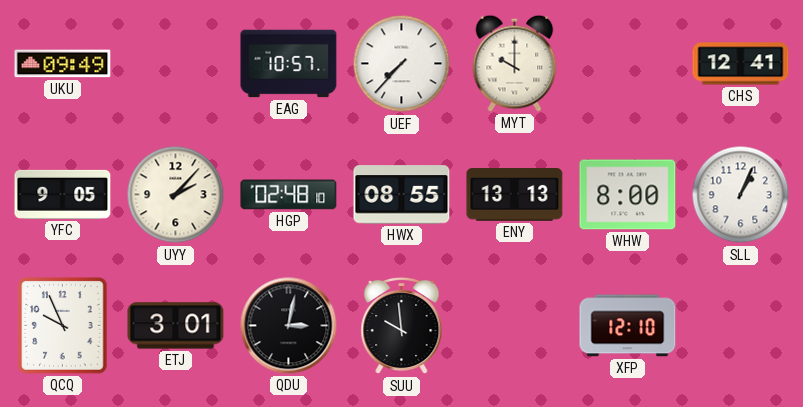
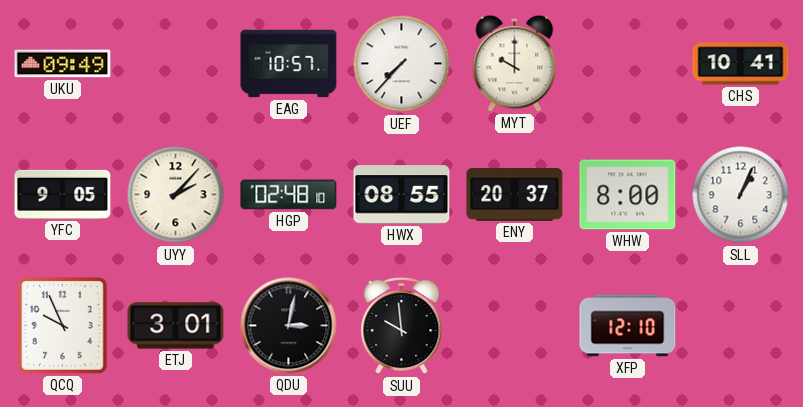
CHS: 12:41 -> 10:41
ENY: 13:13 -> 20:37
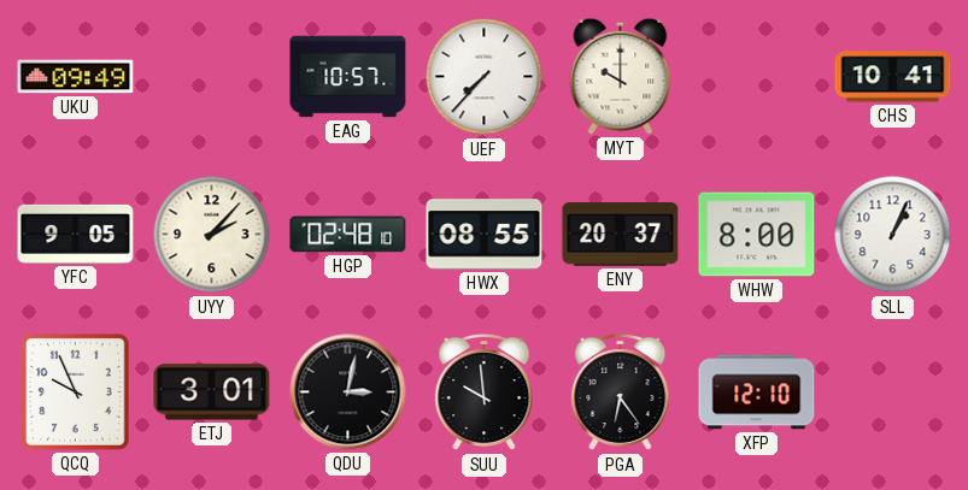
PGA: none -> 6:24
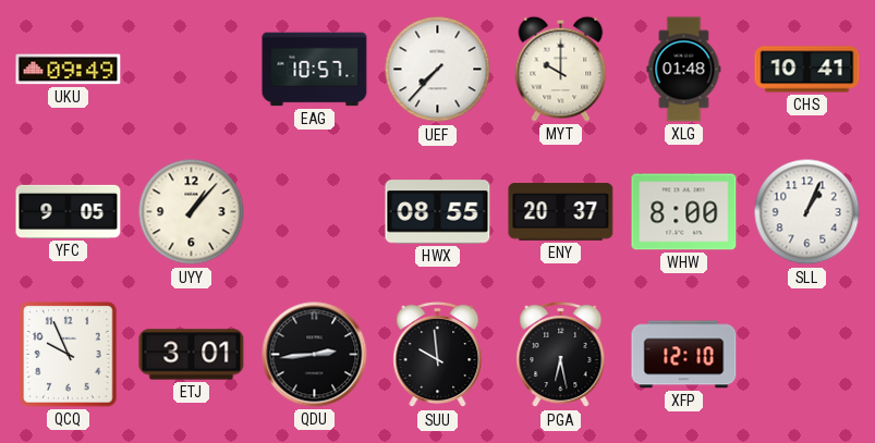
XLG: none -> 01:48
UYY: 2:07 -> 1:07
HGP: 02:48 -> none
QDU: 3:02 -> 2:44
PGA: 6:24 -> 6:28
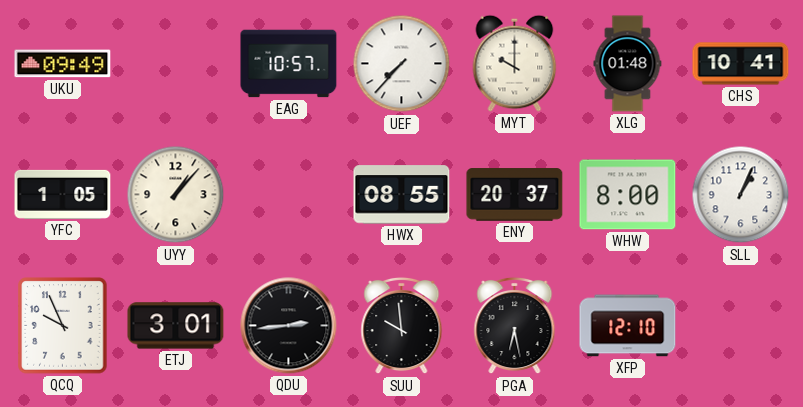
YFC: 9:05 -> 1:05
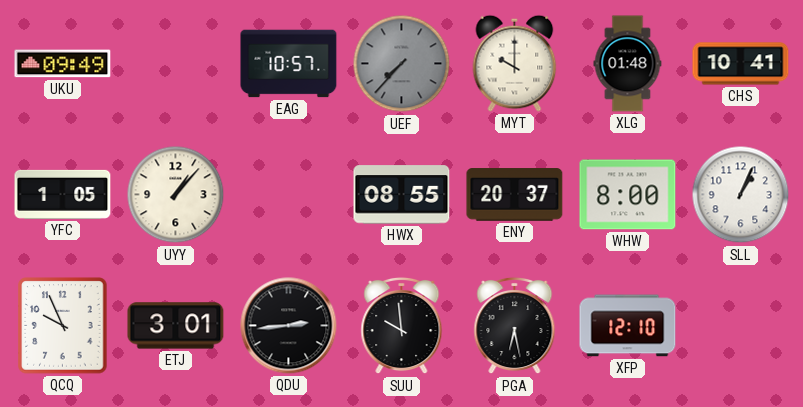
UEF dial: white -> grey
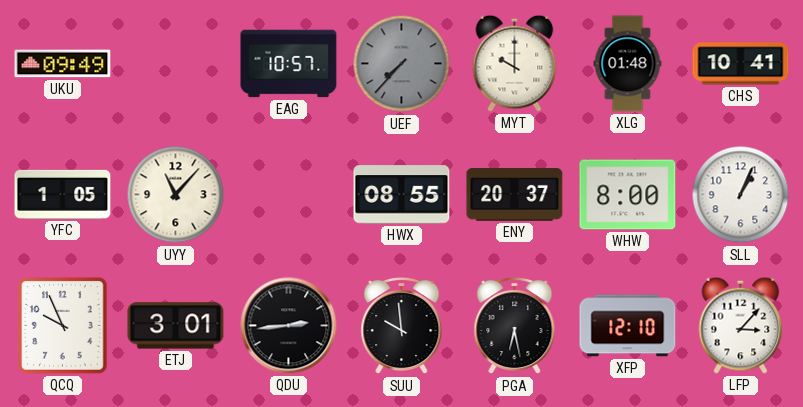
UYY: 1:07 -> 11:07
LFP: none -> 3:07
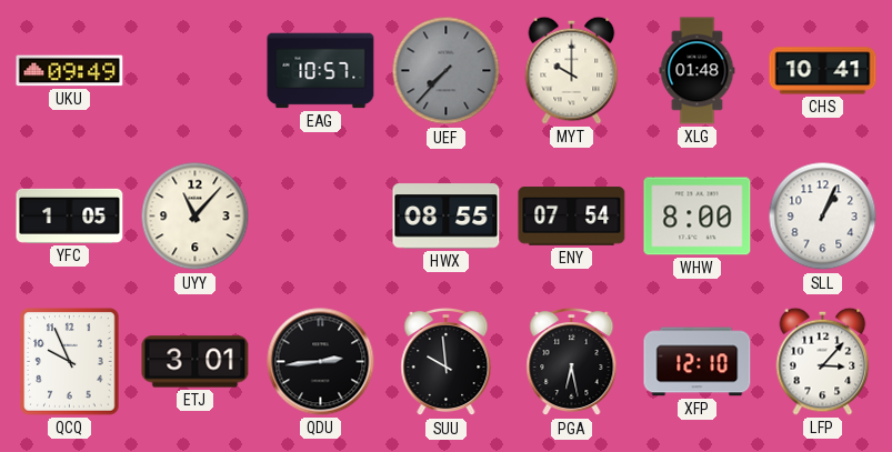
ENY: 20:37 -> 07:54
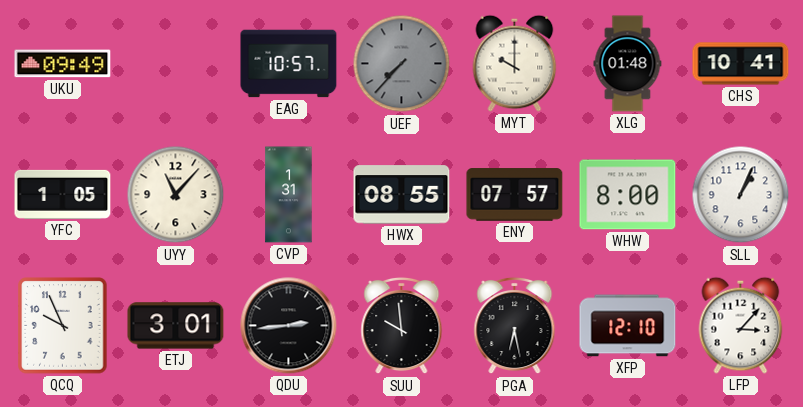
CVP: none -> 1:31
ENY: 07:54 -> 07:57
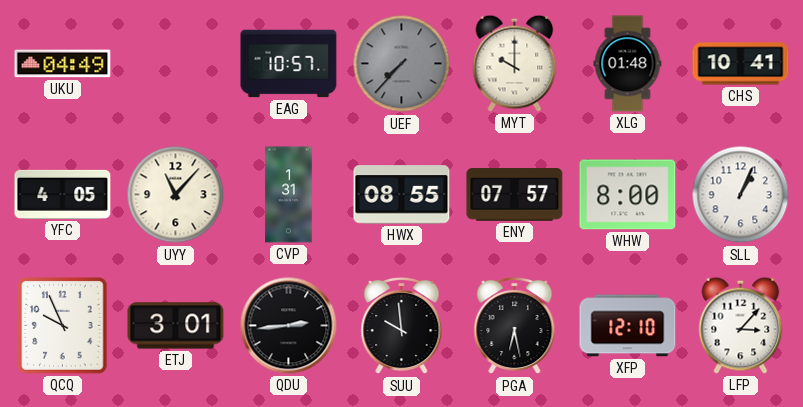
UKU: 09:49 -> 04:49
YFC: 1:05 -> 4:05
